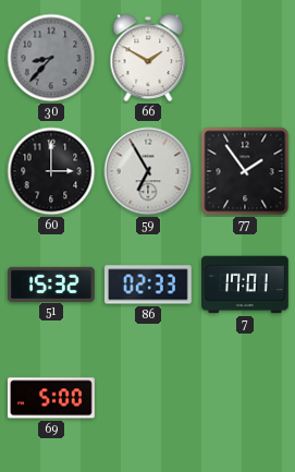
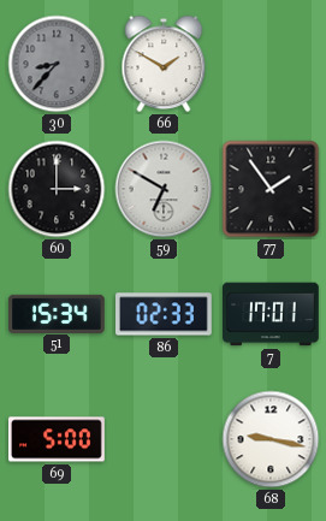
59: 6:55 -> 6:50
51: 15:32 -> 15:34
68: none -> 9:17
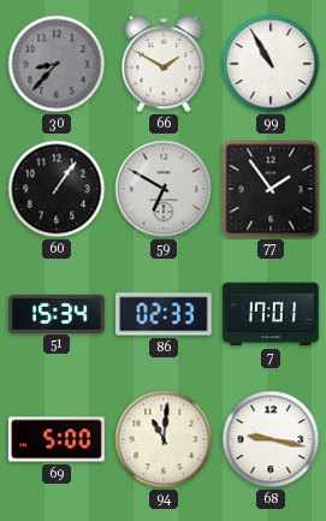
99: none -> 10:55
60: 3:00 -> 1:06
94: none -> 11:01
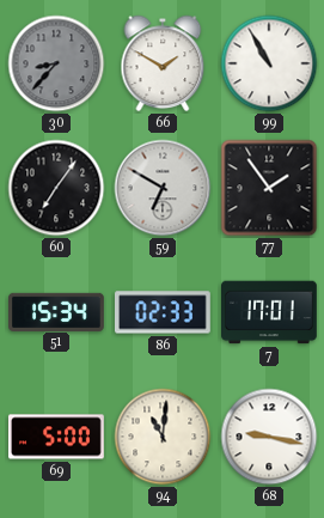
60: 1:06 -> 7:06
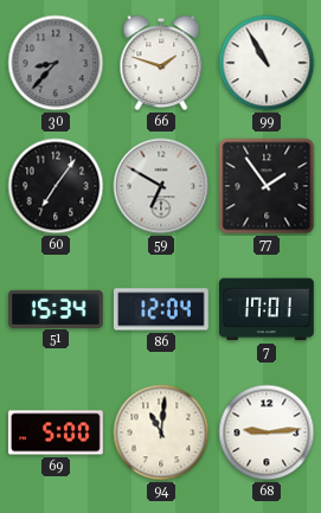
66: 1:50 -> 1:48
86: 02:33 -> 12:04
68: 9:17 -> 9:14
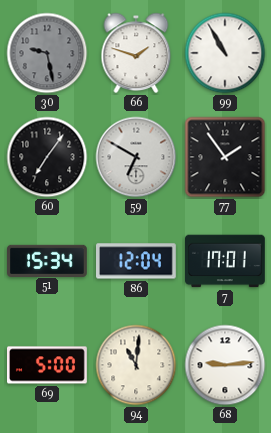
30: 8:37 -> 9:28
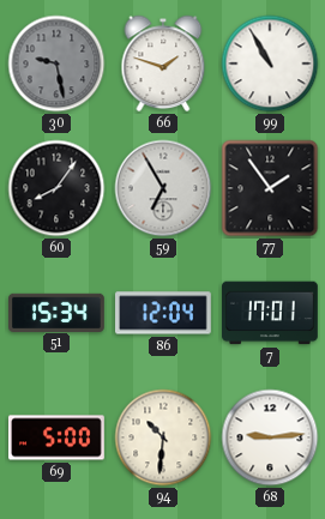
60: 7:06 -> 8:06
59: 6:50 -> 6:55
94: 11:01 -> 10:31
